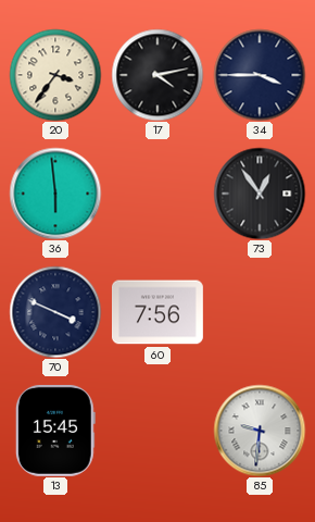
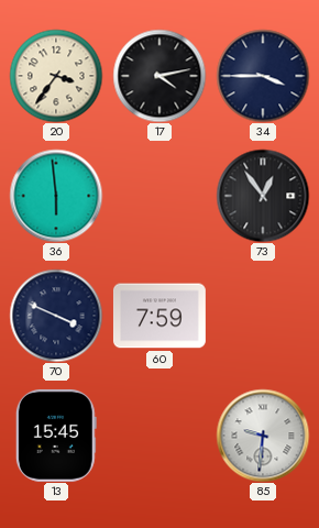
60: 7:56 -> 7:59
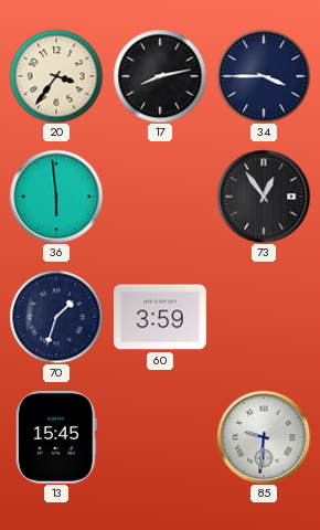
17: 4:13 -> 8:13
70: 3:49 -> 1:33
60: 7:59 -> 3:59
